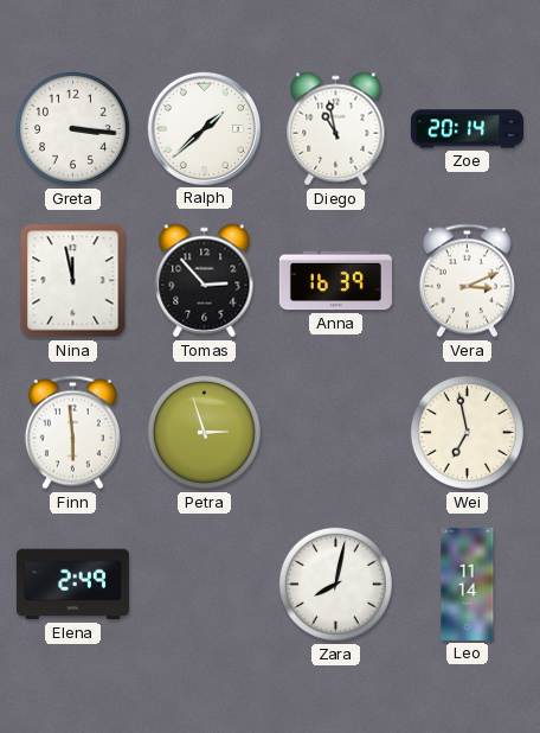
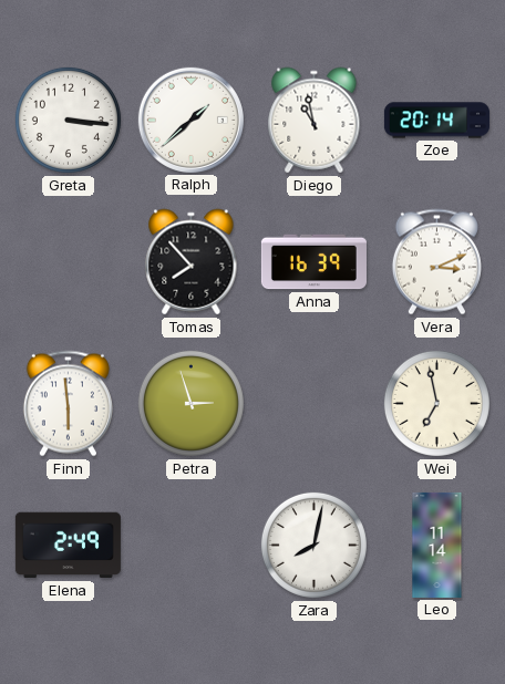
Nina: 11:58 -> none
Tomas: 2:53 -> 7:53
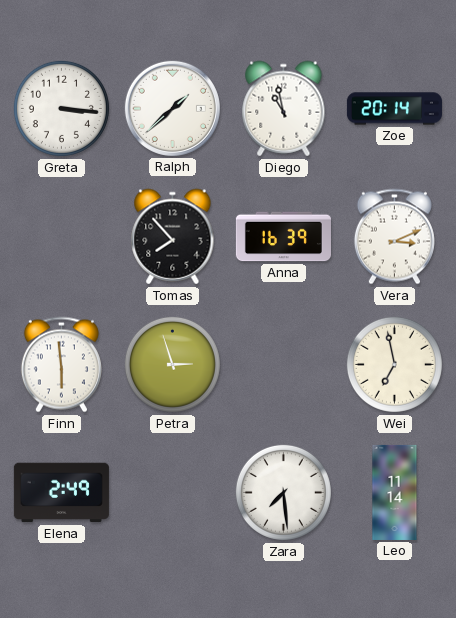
Zara: 8:02 -> 7:29
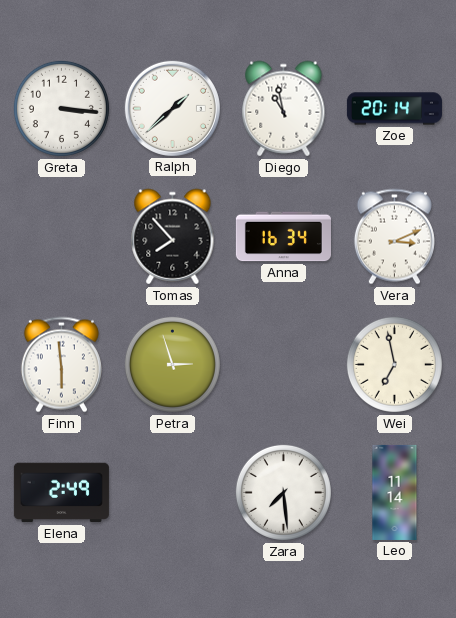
Anna: 16:39 -> 16:34
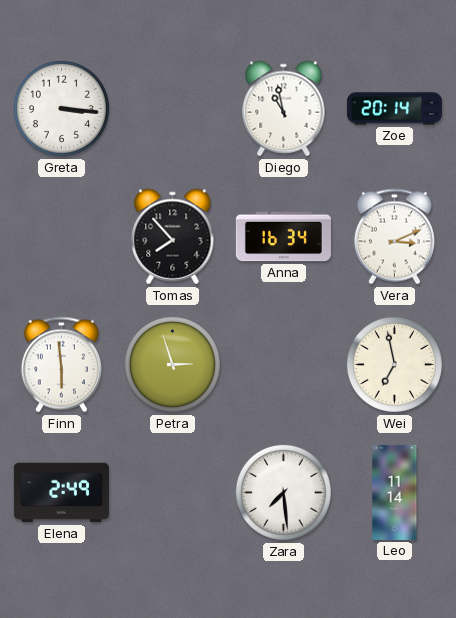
Ralph: 1:38 -> none
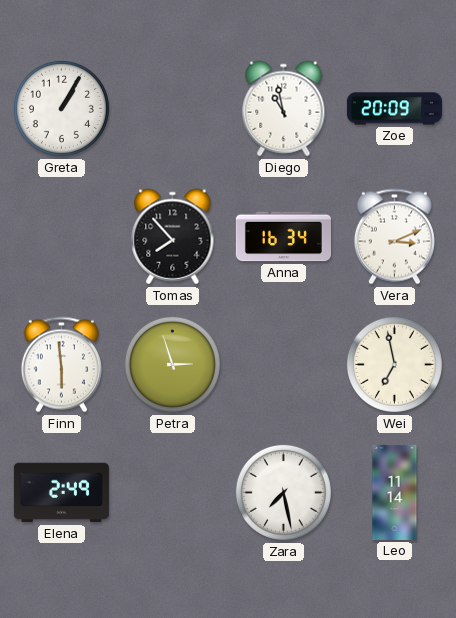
Greta: 3:16 -> 1:05
Zoe: 20:14 -> 20:09
Zara: 7:29 -> 7:28
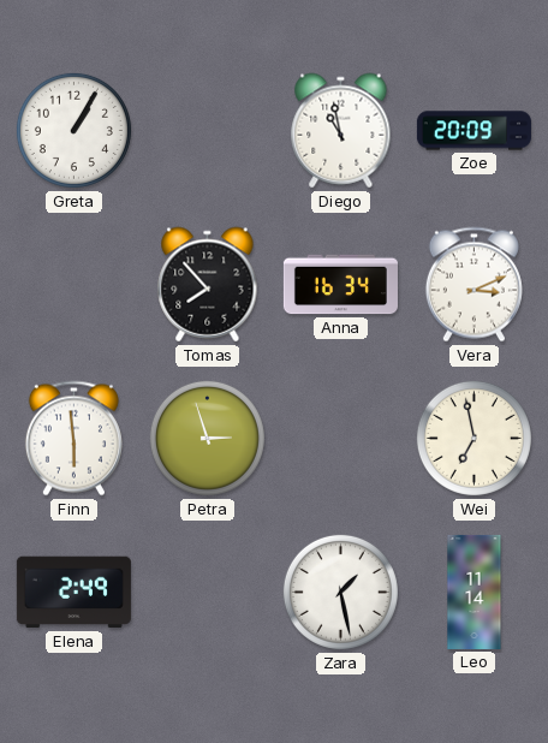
Zara: 7:28 -> 1:28
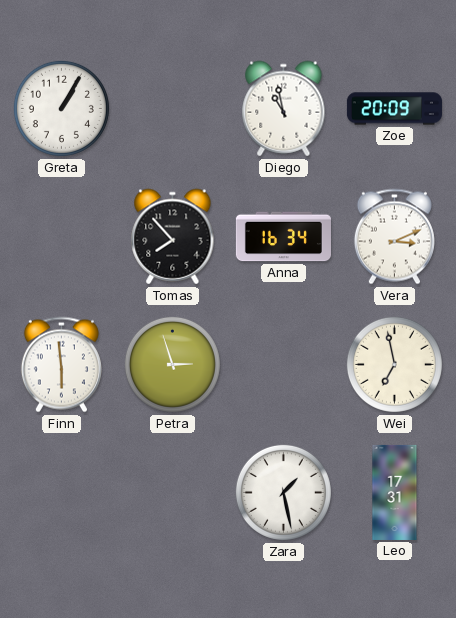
Elena: 2:49 -> none
Leo: 11:14 -> 17:31
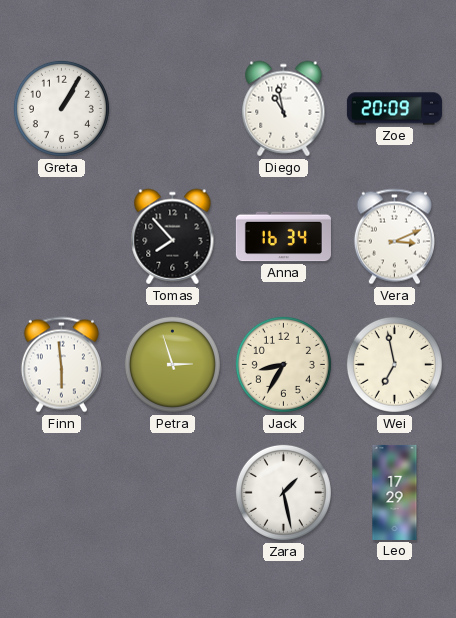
Jack: none -> 8:35
Leo: 17:31 -> 17:29
